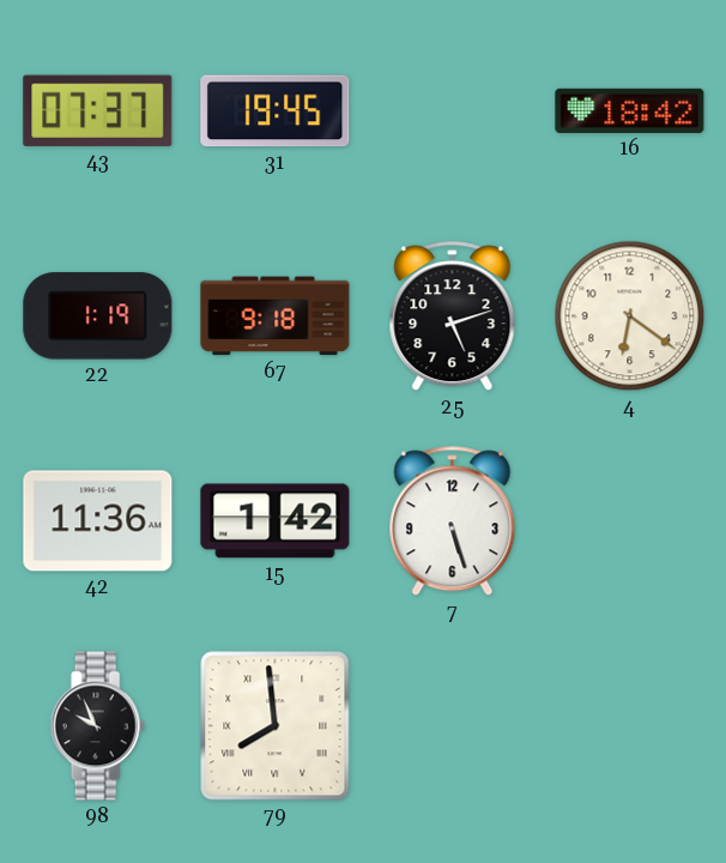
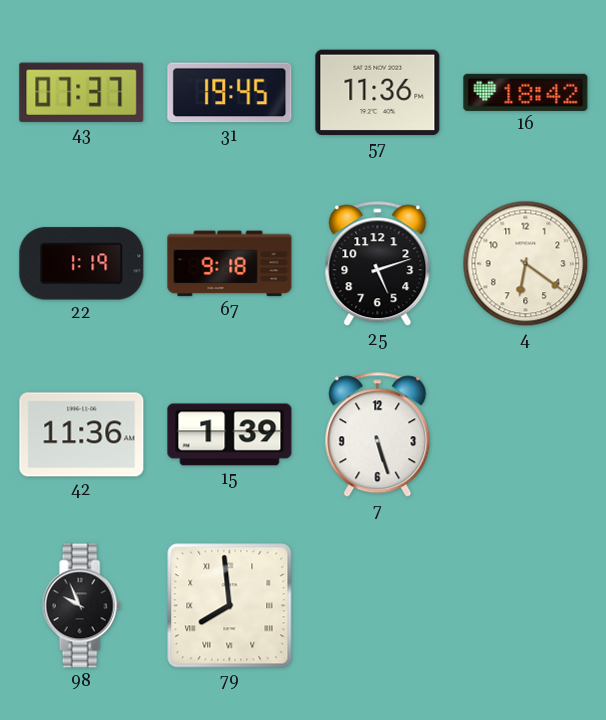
57: none -> 11:36
15: 1:42 -> 1:39
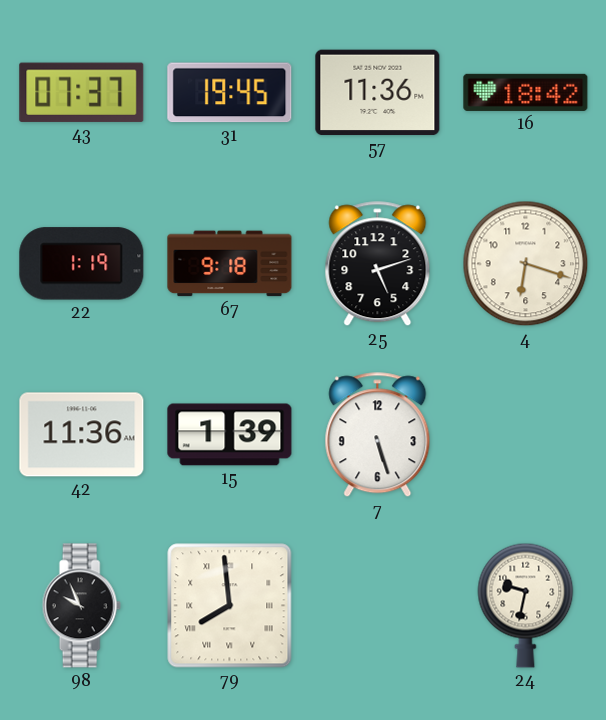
4: 6:21 -> 6:18
24: none -> 9:32
